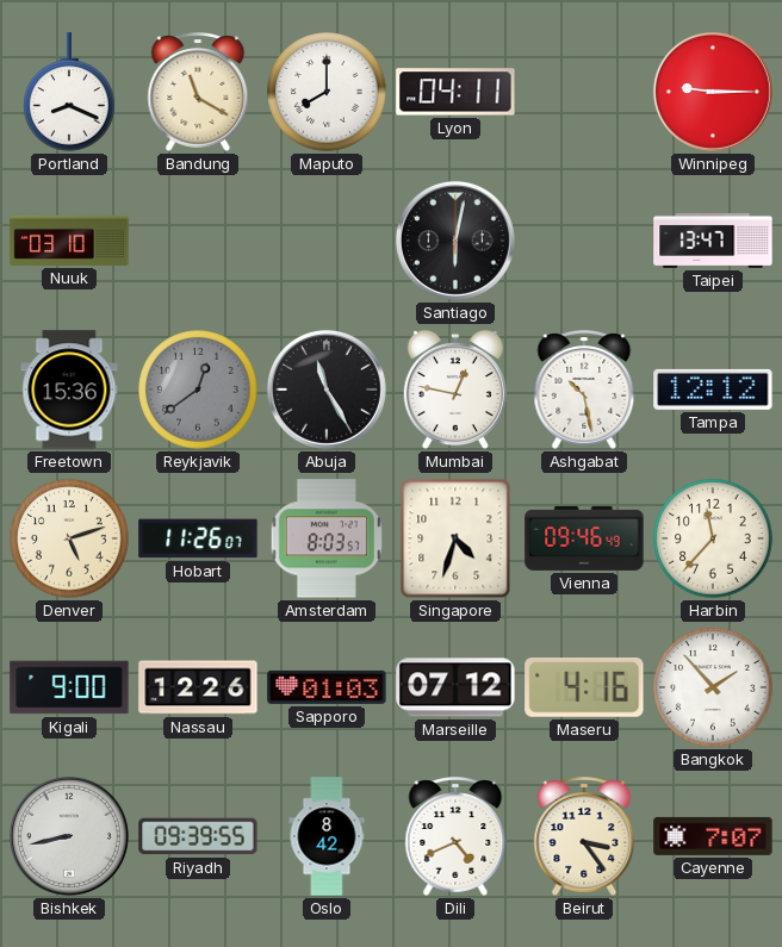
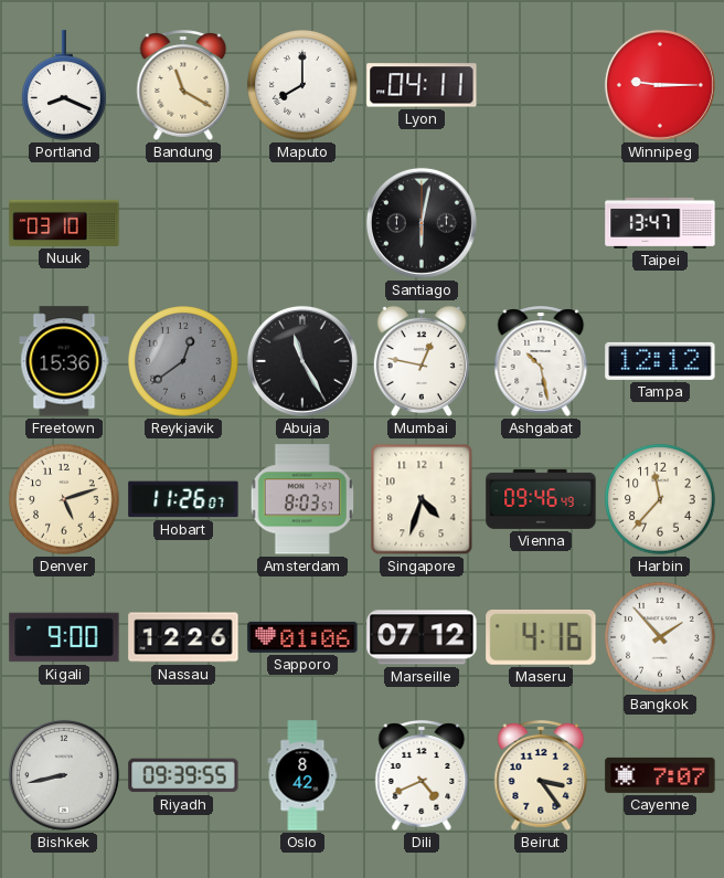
Sapporo: 01:03 -> 01:06
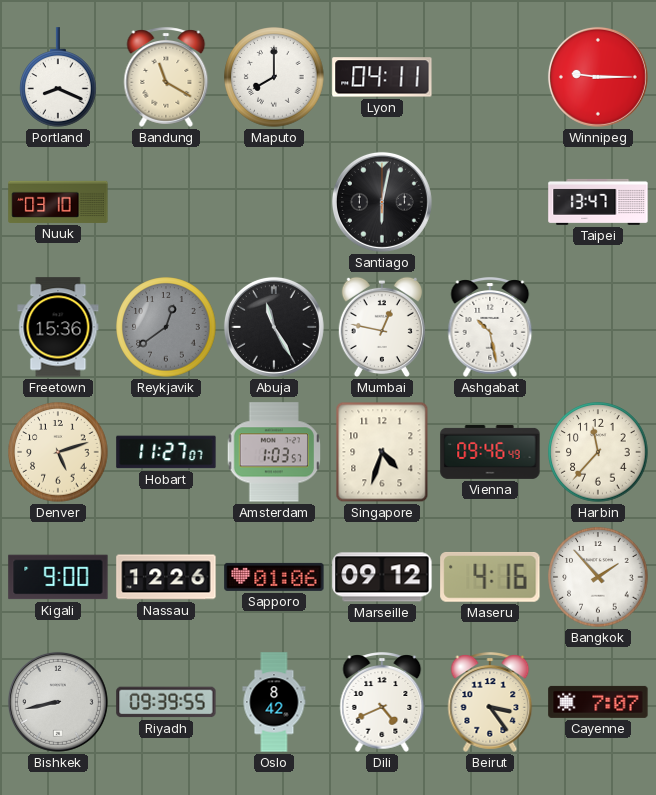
Tampa: 12:12 -> none
Hobart: 11:26 -> 11:27
Amsterdam: 8:03 -> 1:03
Marseille: 07:12 -> 09:12
